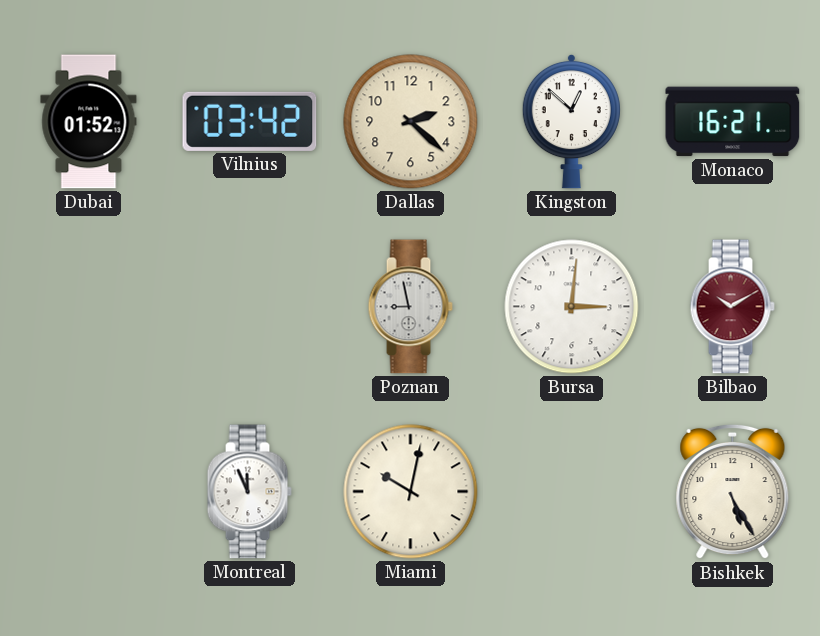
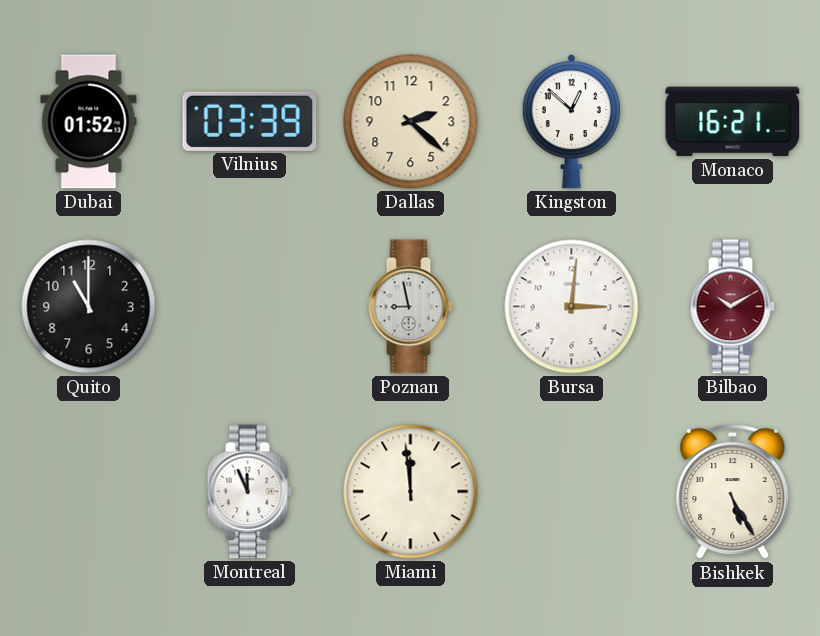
Vilnius: 03:42 -> 03:39
Quito: none -> 11:00
Miami: 10:02 -> 11:59
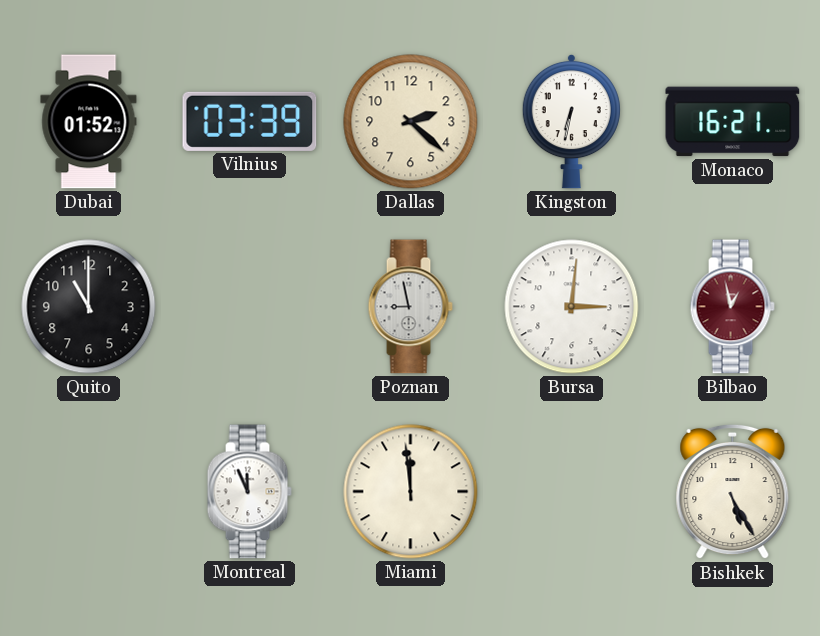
Kingston: 12:52 -> 6:32
Bilbao: 10:10 -> 12:58
